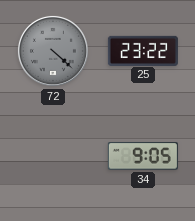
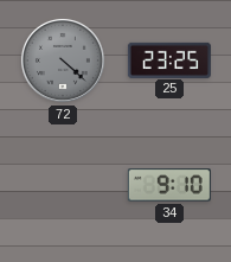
25: 23:22 -> 23:25
34: 9:05 -> 9:10
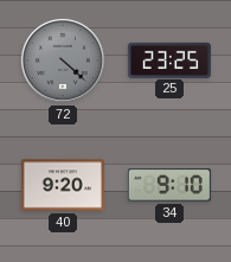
40: none -> 9:20
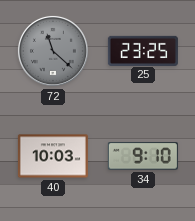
72: 4:22 -> 11:22
40: 9:20 -> 10:03
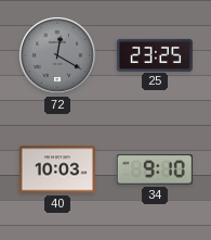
72: 11:22 -> 12:20
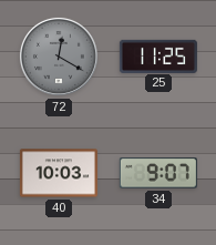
25: 23:25 -> 11:25
34: 9:10 -> 9:07
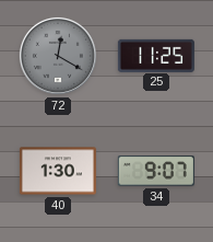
40: 10:03 -> 1:30
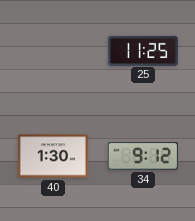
72: 12:20 -> none
34: 9:07 -> 9:12
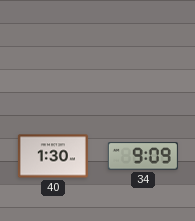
25: 11:25 -> none
34: 9:12 -> 9:09
